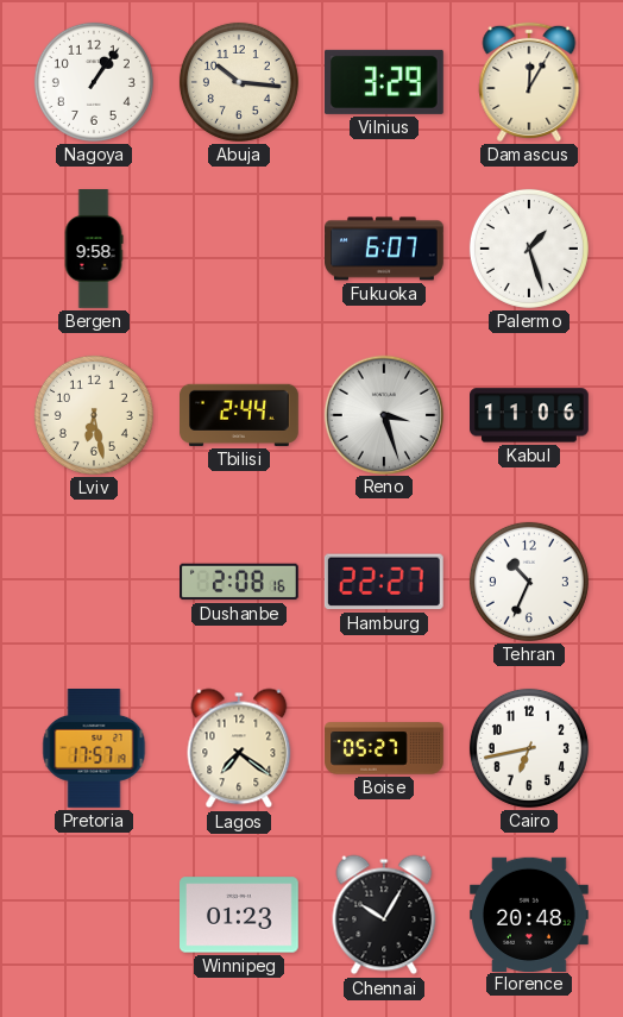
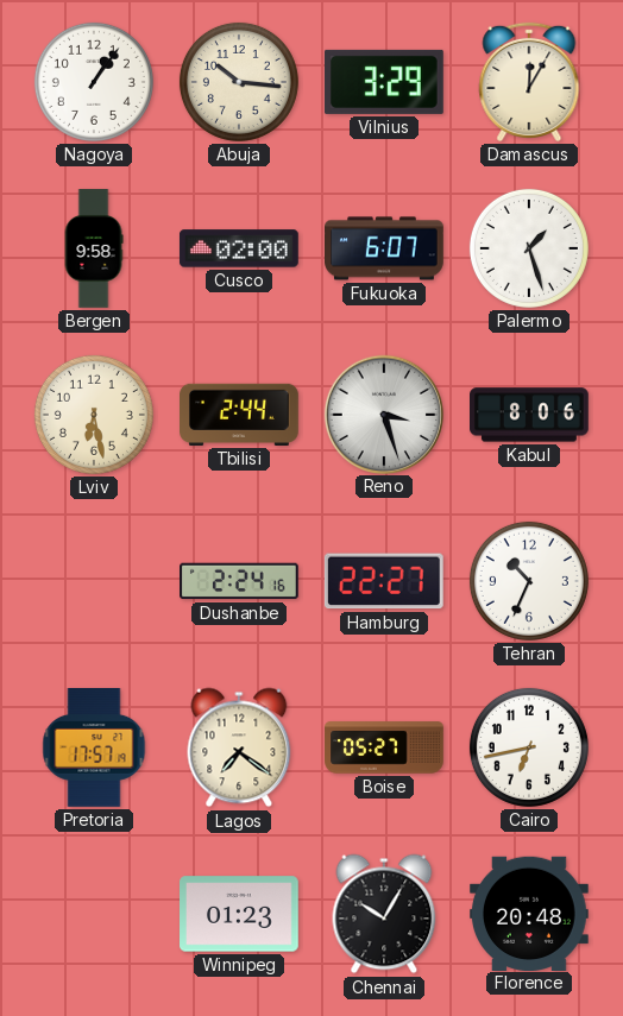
Cusco: none -> 02:00
Kabul: 11:06 -> 8:06
Dushanbe: 2:08 -> 2:24
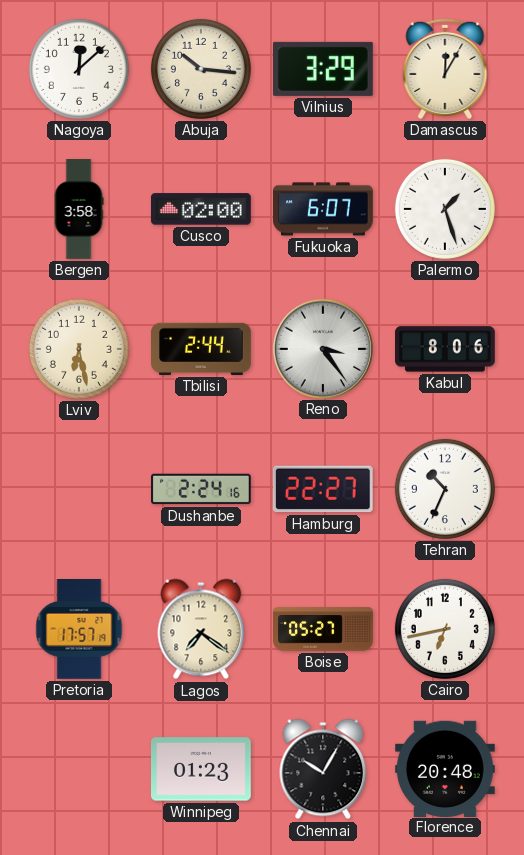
Nagoya: 1:06 -> 12:08
Bergen: 9:58 -> 3:58
Reno: 3:27 -> 3:24
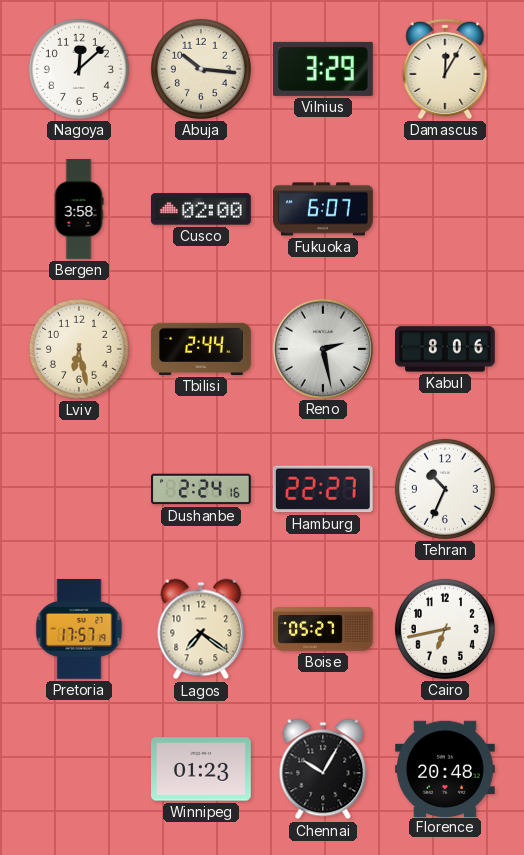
Palermo: 1:27 -> none
Reno: 3:24 -> 2:28
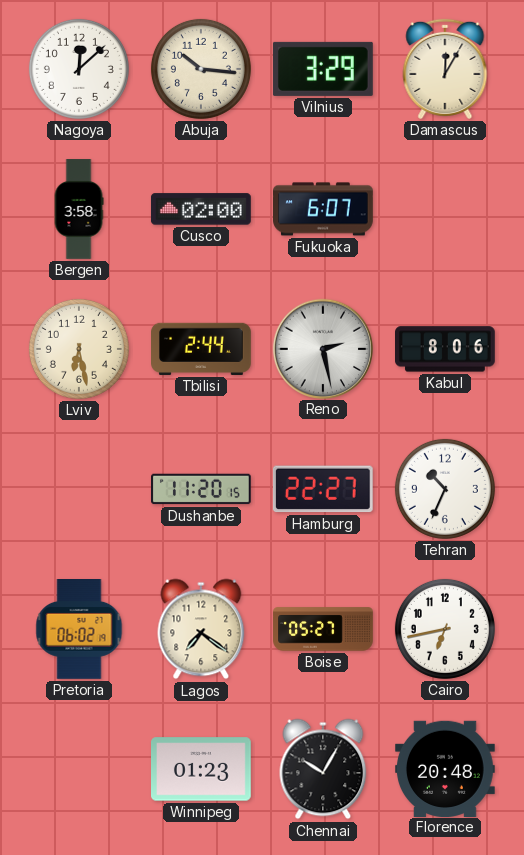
Dushanbe: 2:24 -> 11:20
Pretoria: 17:57 -> 06:02
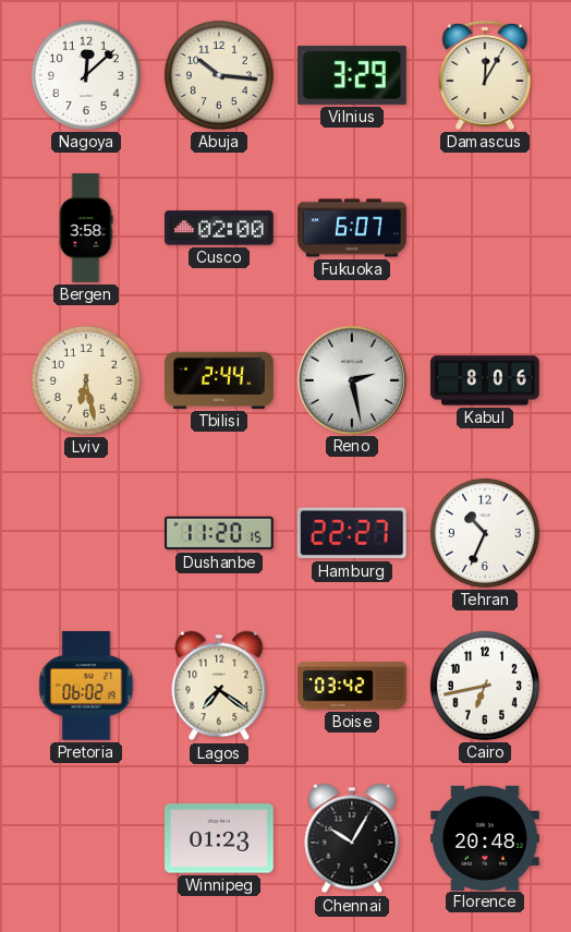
Boise: 05:27 -> 03:42
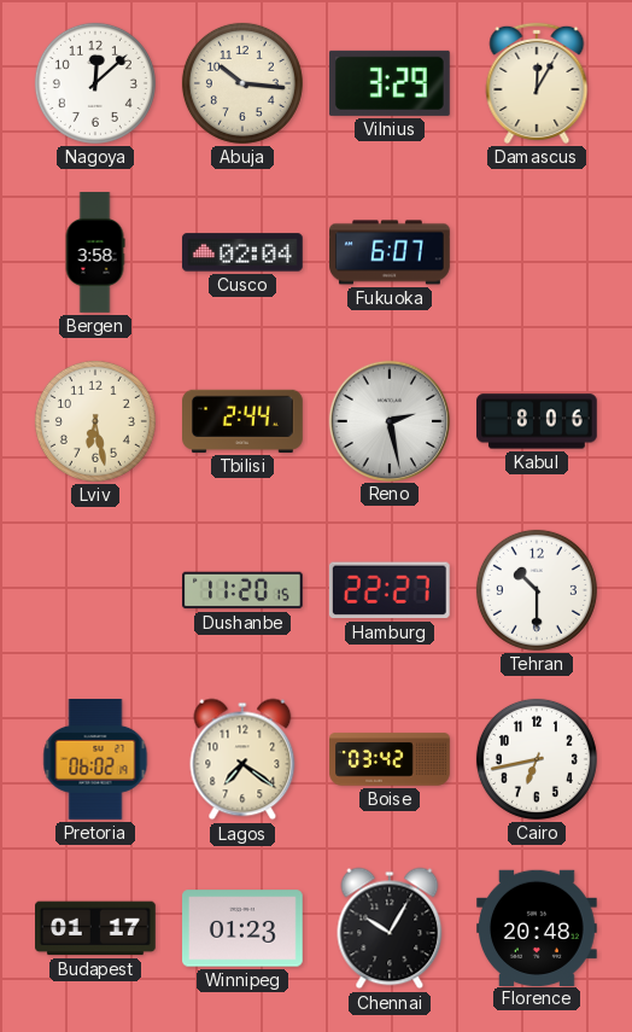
Cusco: 02:00 -> 02:04
Tehran: 10:34 -> 10:30
Budapest: none -> 01:17
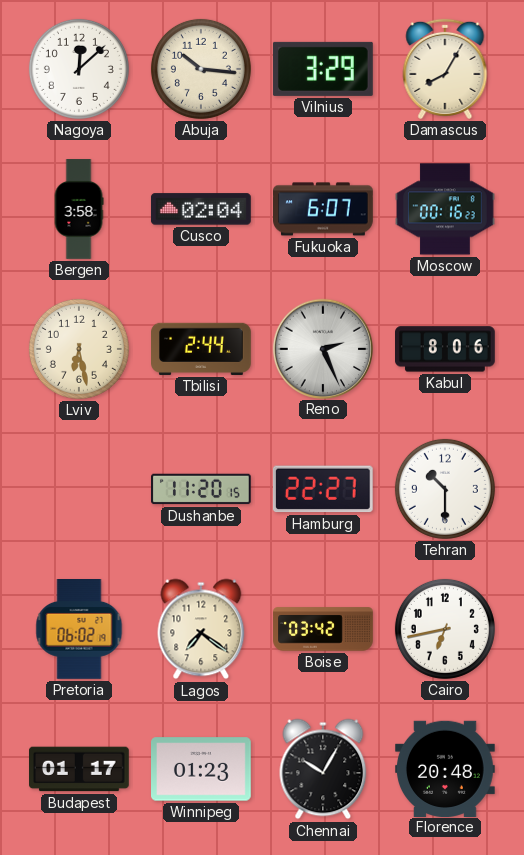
Damascus: 12:05 -> 8:05
Moscow: none -> 00:16
Reno: 2:28 -> 2:26
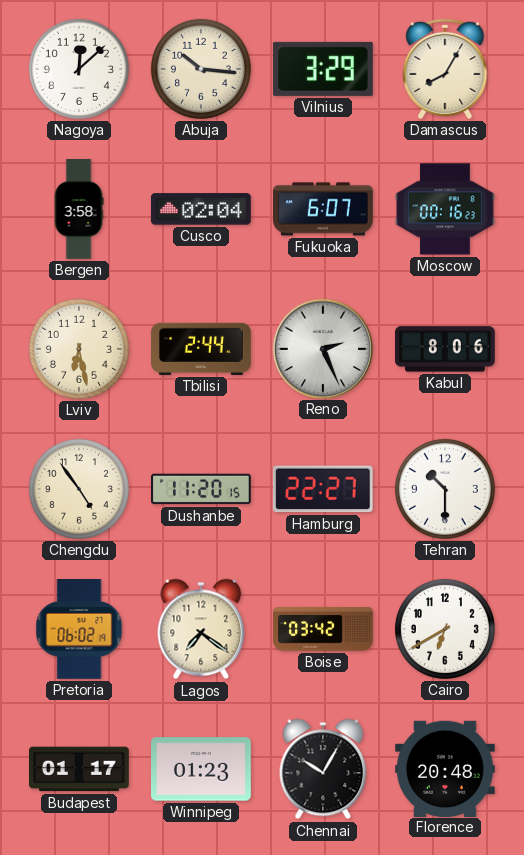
Chengdu: none -> 4:54
Cairo: 6:43 -> 6:40
